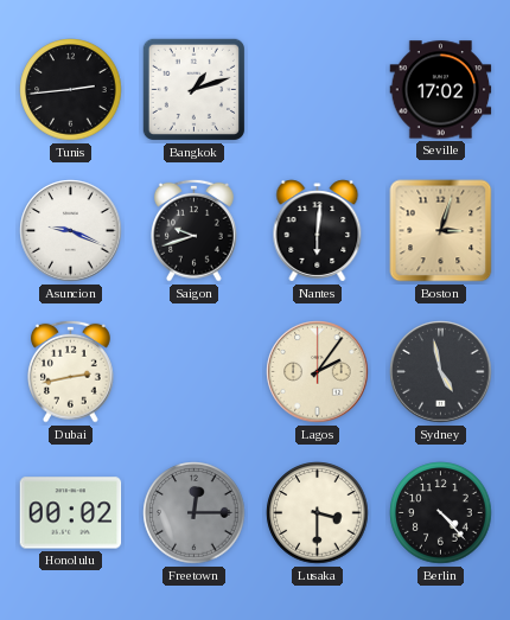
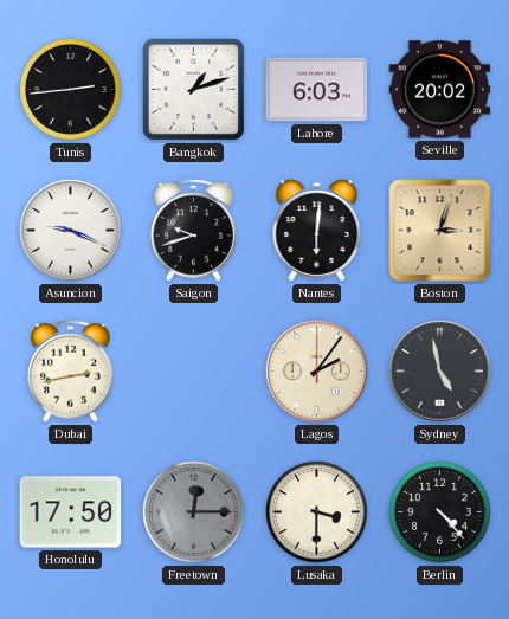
Lahore: none -> 6:03
Seville: 17:02 -> 20:02
Honolulu: 00:02 -> 17:50
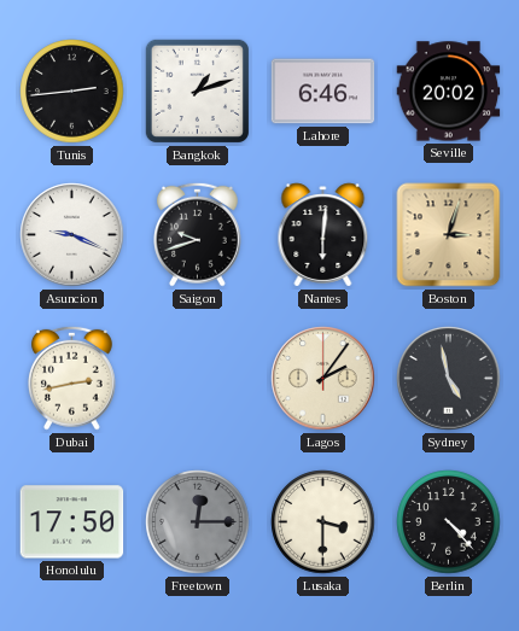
Lahore: 6:03 -> 6:46
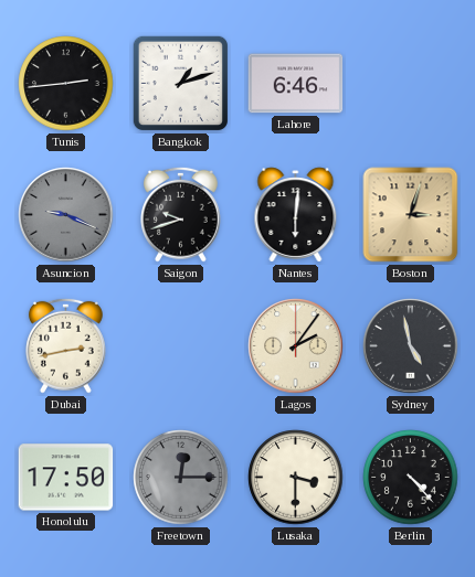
Seville: 20:02 -> none
Asuncion dial: white -> grey
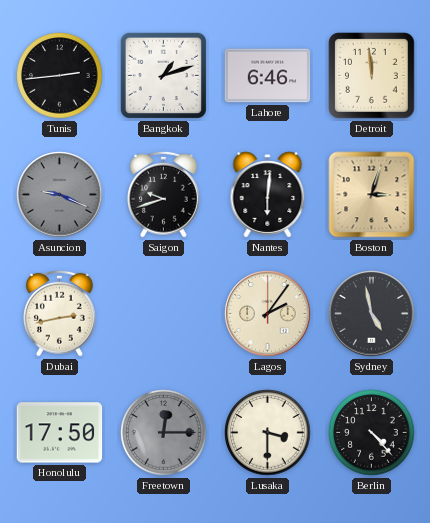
Detroit: none -> 11:59
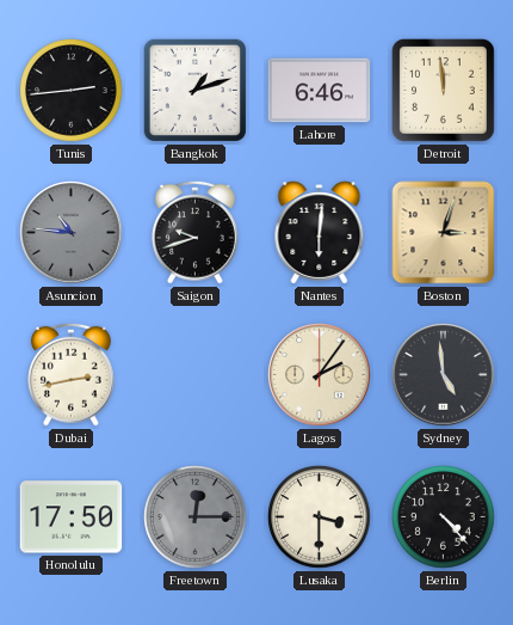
Asuncion: 9:19 -> 10:46
Sydney: 4:58 -> 4:59
